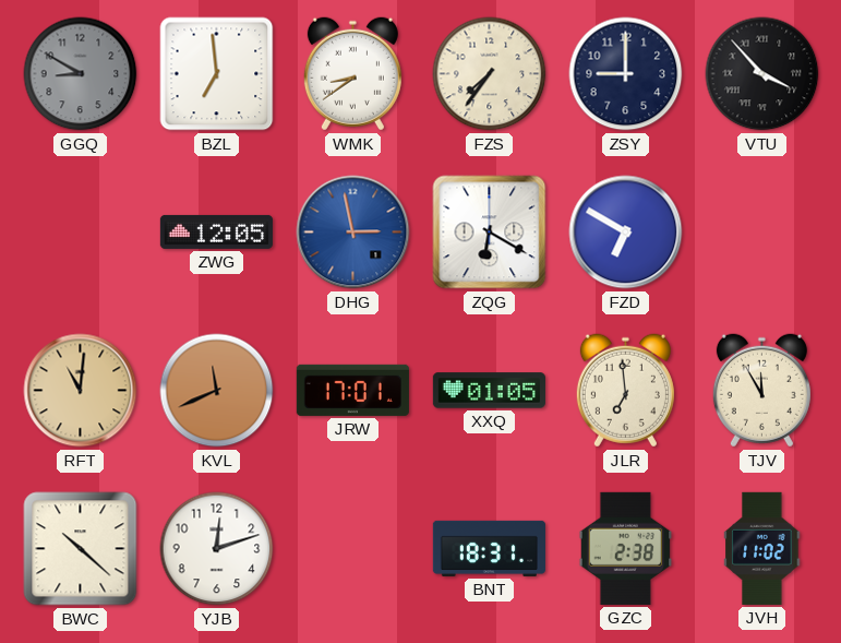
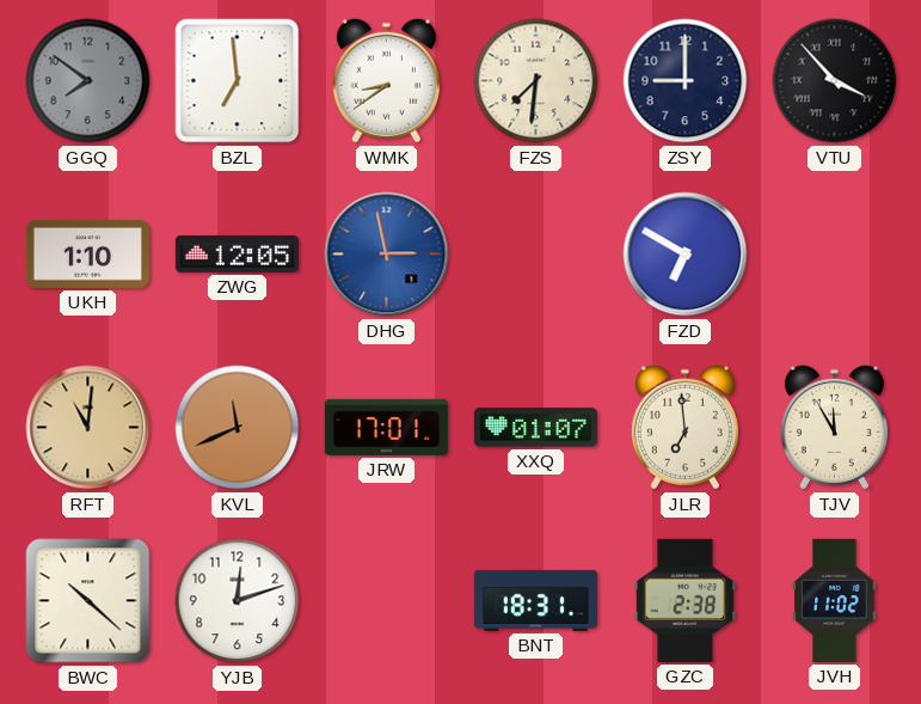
GGQ: 8:50 -> 7:51
FZS: 7:36 -> 7:31
UKH: none -> 1:10
ZQG: 6:20 -> none
XXQ: 01:05 -> 01:07
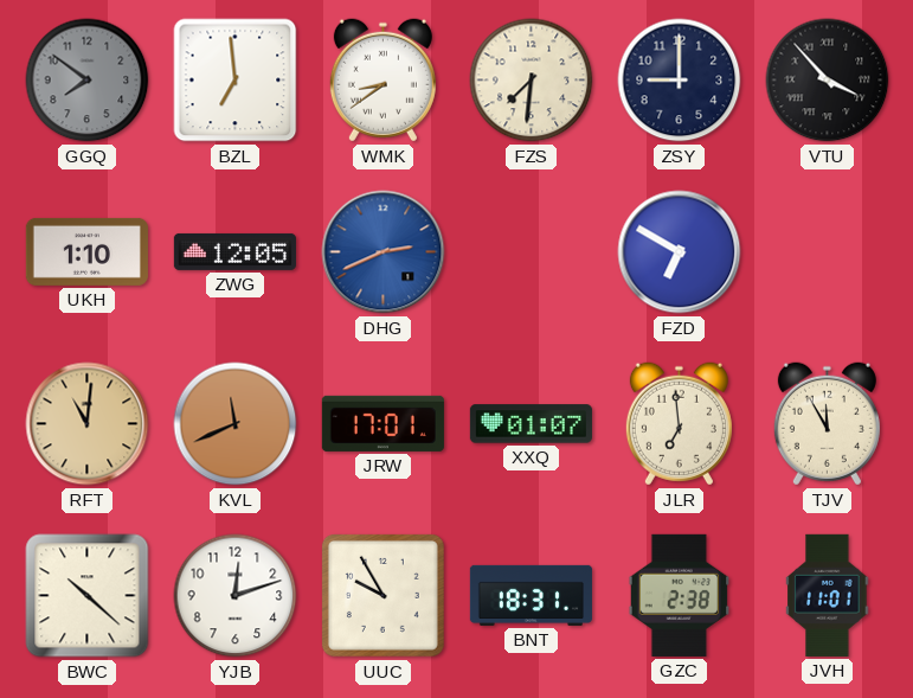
DHG: 2:58 -> 2:41
UUC: none -> 9:55
JVH: 11:02 -> 11:01
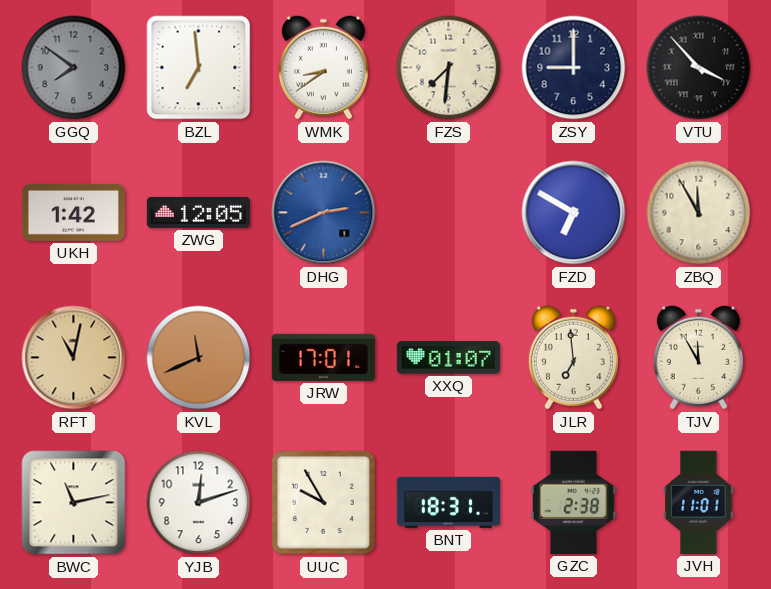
UKH: 1:10 -> 1:42
ZBQ: none -> 11:55
RFT: 11:01 -> 11:02
BWC: 10:22 -> 11:13
